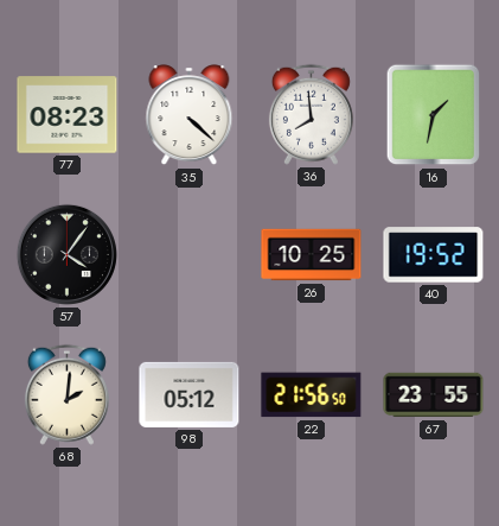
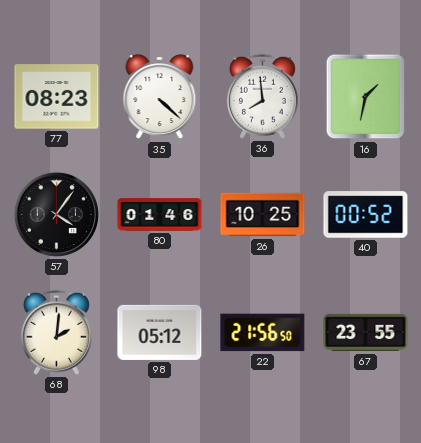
80: none -> 01:46
40: 19:52 -> 00:52
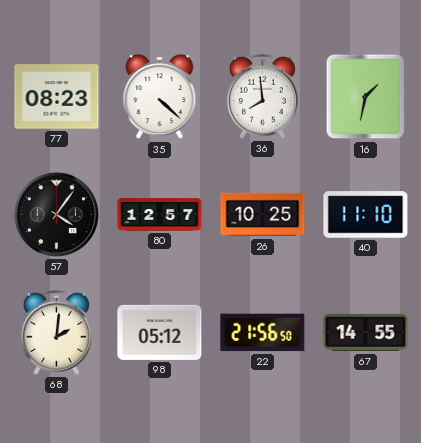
80: 01:46 -> 12:57
40: 00:52 -> 11:10
67: 23:55 -> 14:55
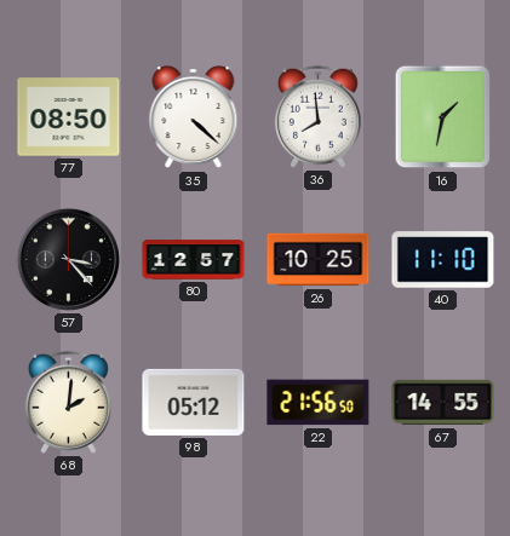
77: 08:23 -> 08:50
57: 4:06 -> 3:23
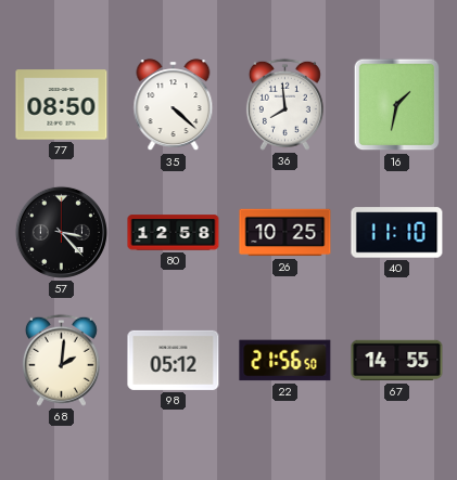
80: 12:57 -> 12:58
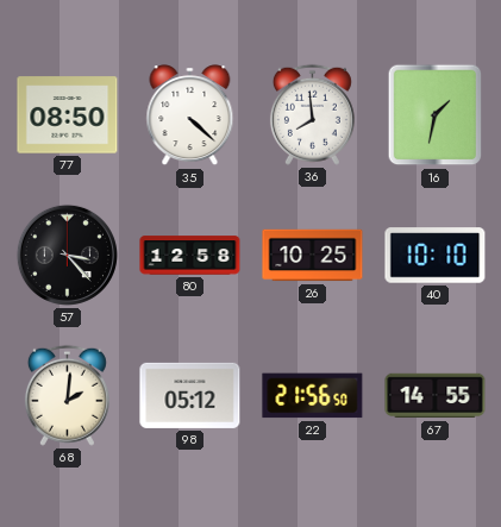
40: 11:10 -> 10:10
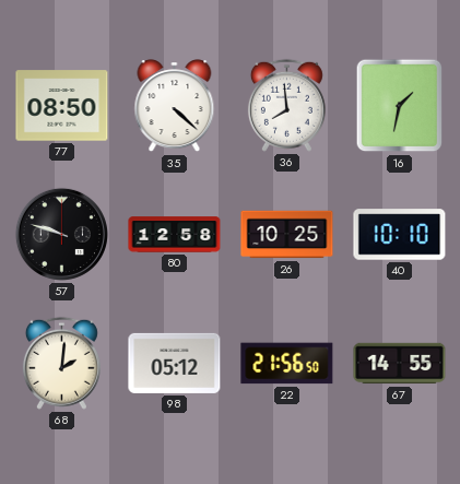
57: 3:23 -> 9:48
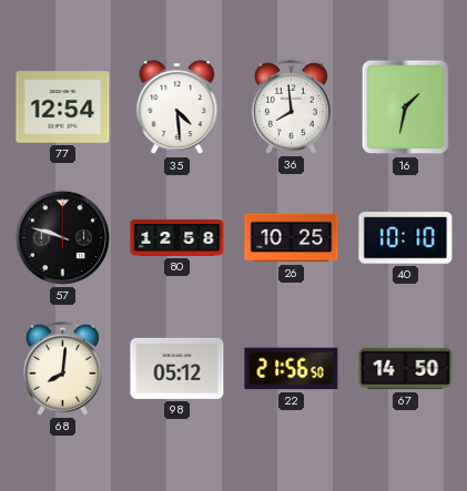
77: 08:50 -> 12:54
35: 4:22 -> 4:29
68: 2:01 -> 8:01
67: 14:55 -> 14:50
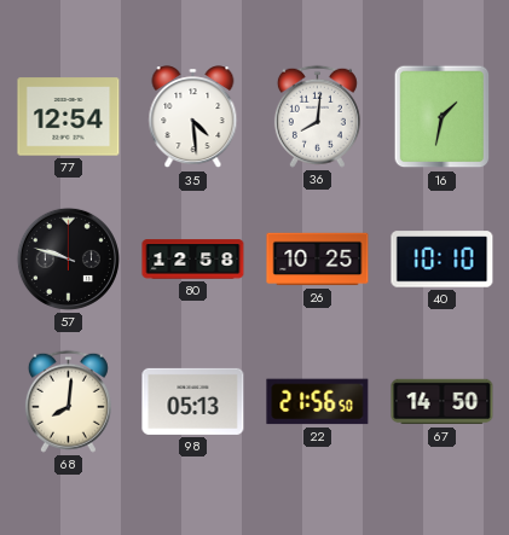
36: 7:59 -> 8:01
98: 05:12 -> 05:13
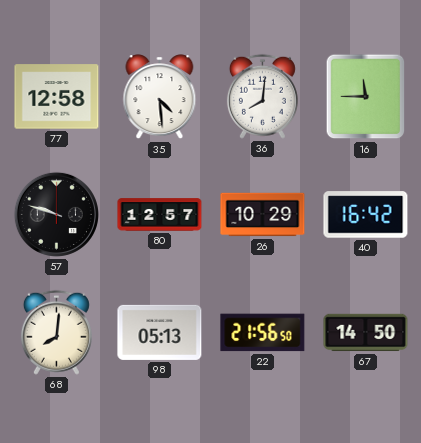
77: 12:54 -> 12:58
16: 1:32 -> 11:45
80: 12:58 -> 12:57
26: 10:25 -> 10:29
40: 10:10 -> 16:42
